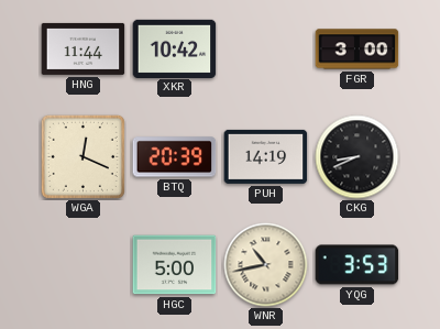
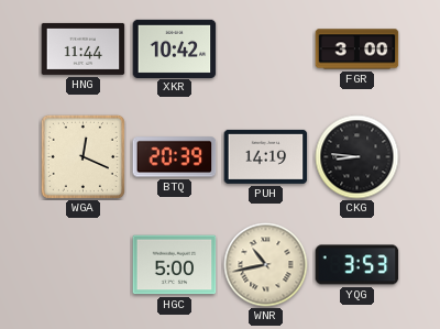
CKG: 8:41 -> 8:46
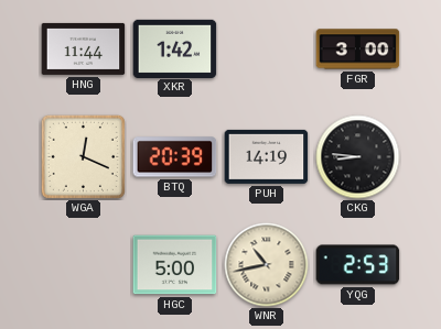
XKR: 10:42 -> 1:42
YQG: 3:53 -> 2:53
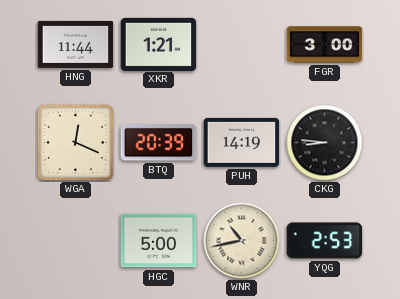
XKR: 1:42 -> 1:21
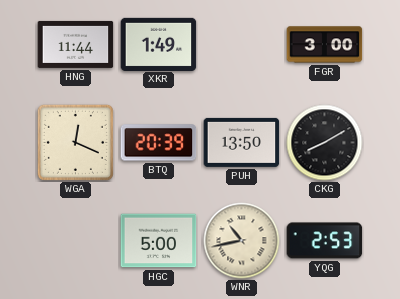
XKR: 1:21 -> 1:49
PUH: 14:19 -> 13:50
CKG: 8:46 -> 8:10
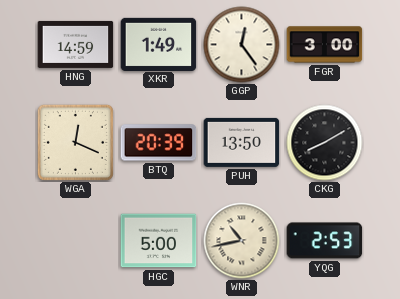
HNG: 11:44 -> 14:59
GGP: none -> 12:24
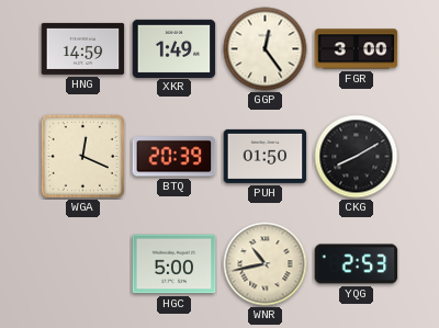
PUH: 13:50 -> 01:50
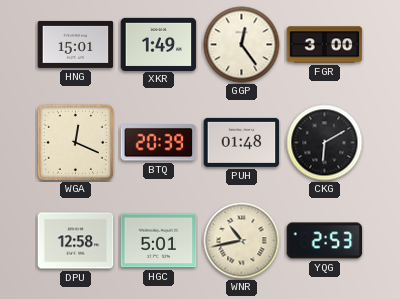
HNG: 14:59 -> 15:01
PUH: 01:50 -> 01:48
CKG: 8:10 -> 6:10
DPU: none -> 12:58
HGC: 5:00 -> 5:01
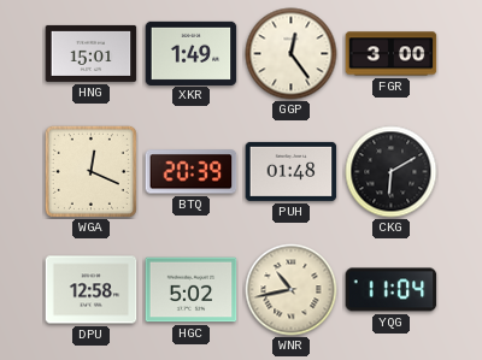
HGC: 5:01 -> 5:02
YQG: 2:53 -> 11:04
